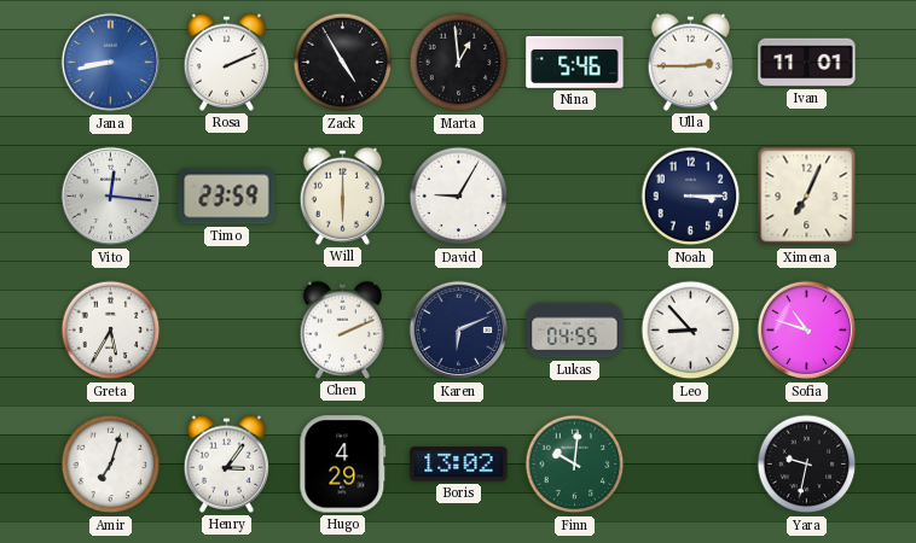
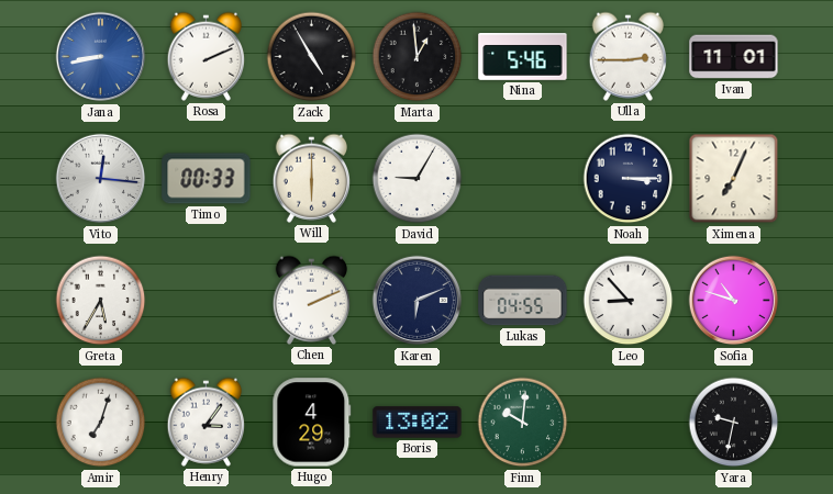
Timo: 23:59 -> 00:33
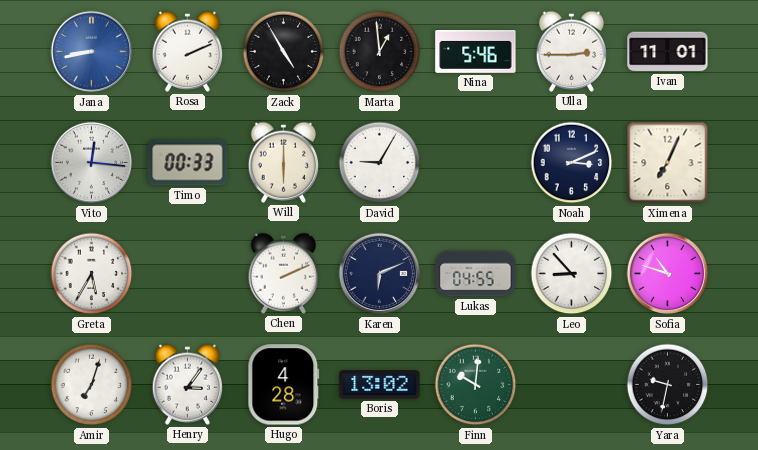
Noah: 3:15 -> 3:11
Hugo: 4:29 -> 4:28
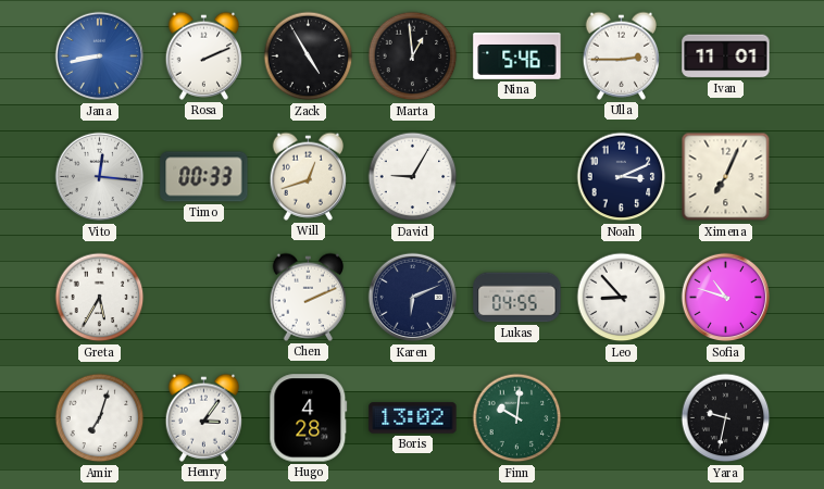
Will: 6:00 -> 12:42
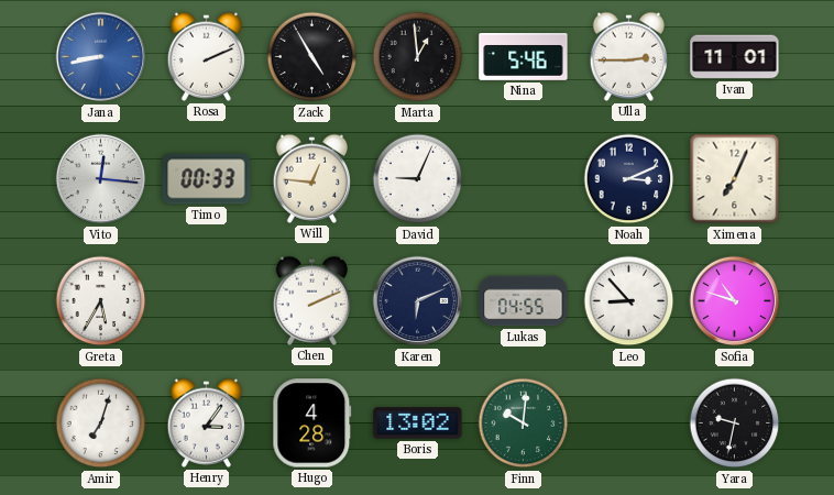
Will: 12:42 -> 12:46
David: 9:05 -> 9:04
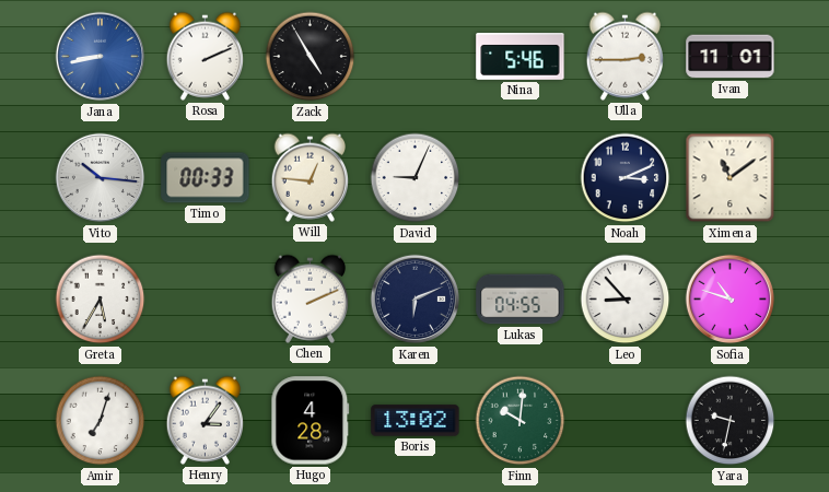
Marta: 12:59 -> none
Vito: 12:16 -> 10:16
Ximena: 7:04 -> 11:09
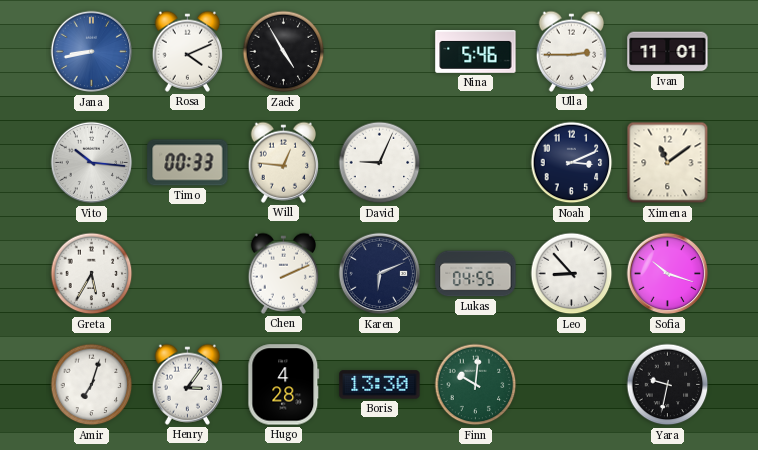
Rosa: 2:11 -> 4:11
Sofia: 10:48 -> 10:18
Boris: 13:02 -> 13:30
